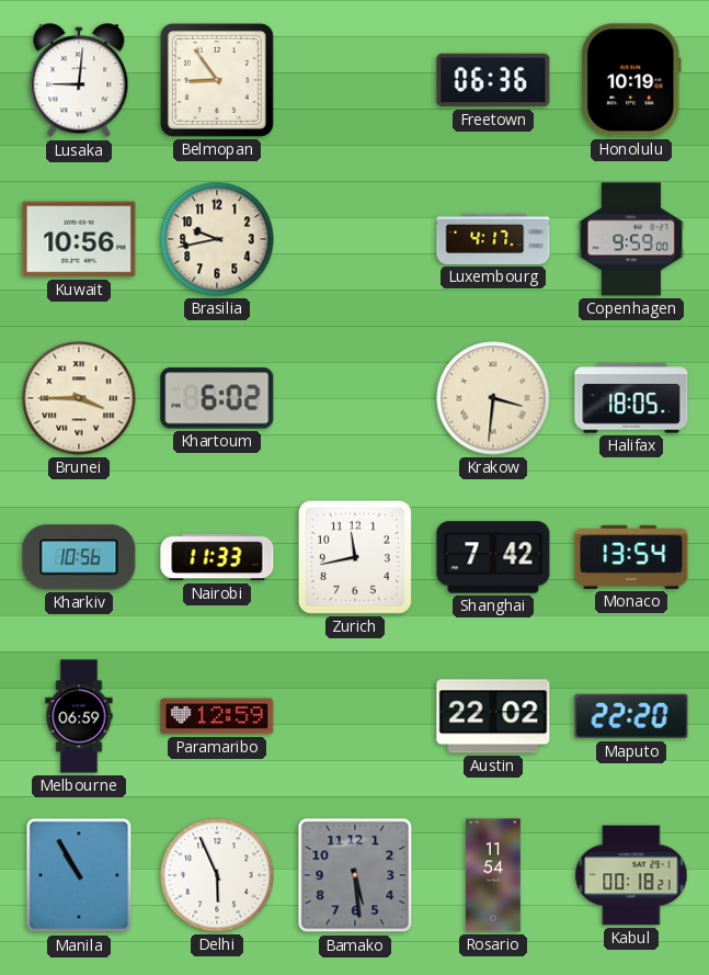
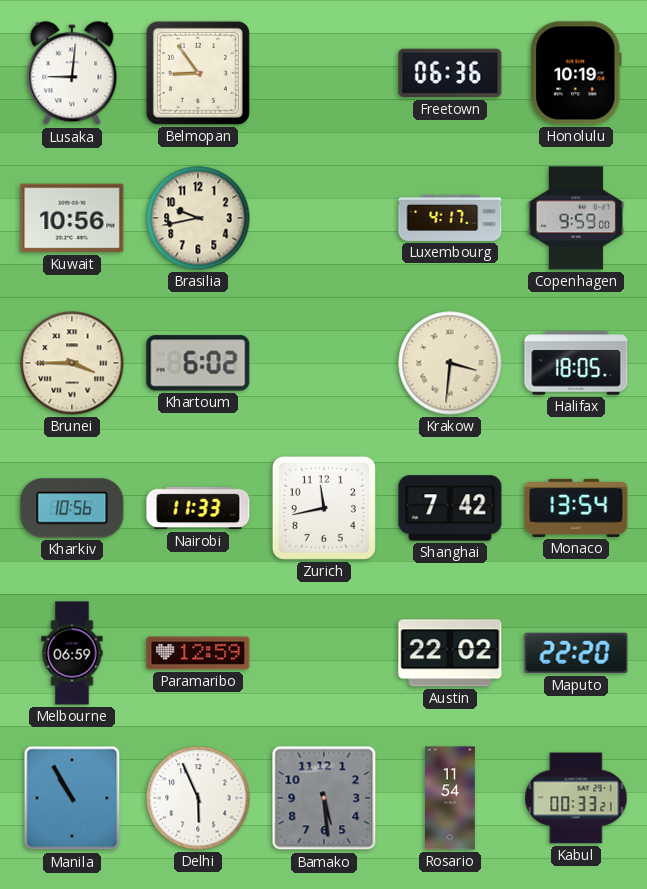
Kabul: 00:18 -> 00:33
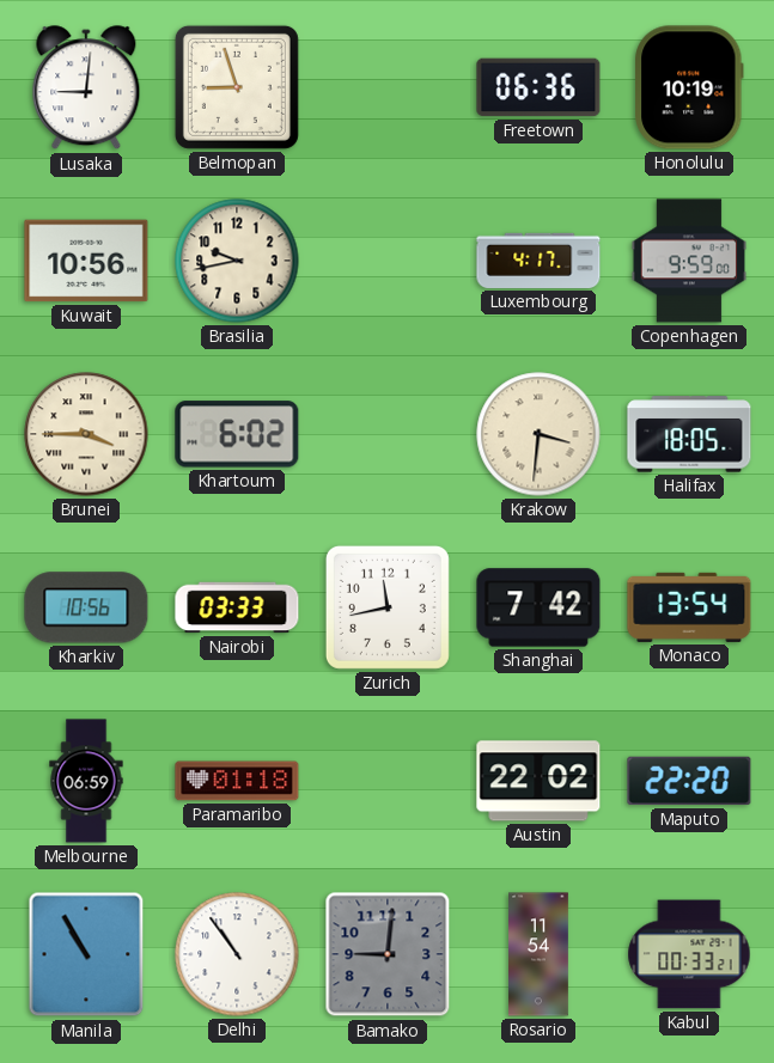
Belmopan: 8:54 -> 8:57
Nairobi: 11:33 -> 03:33
Paramaribo: 12:59 -> 01:18
Delhi: 5:56 -> 10:54
Bamako: 5:29 -> 9:01
